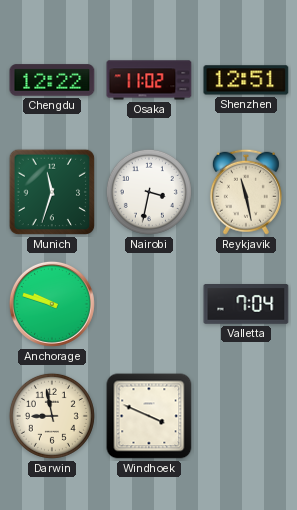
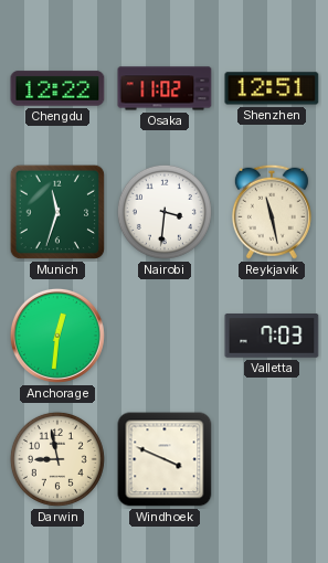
Nairobi: 3:32 -> 3:31
Anchorage: 9:48 -> 12:31
Valletta: 7:04 -> 7:03
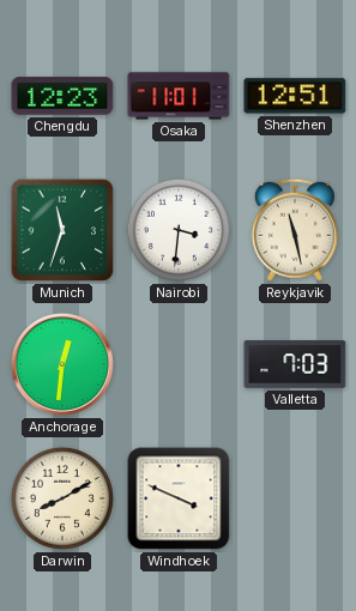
Chengdu: 12:22 -> 12:23
Osaka: 11:02 -> 11:01
Darwin: 8:58 -> 8:10
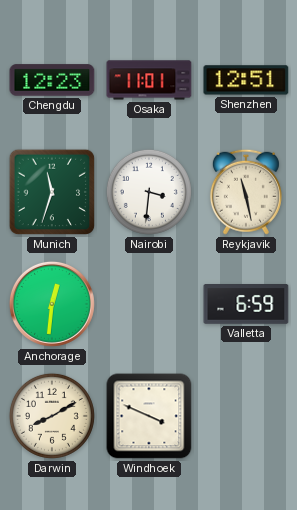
Valletta: 7:03 -> 6:59
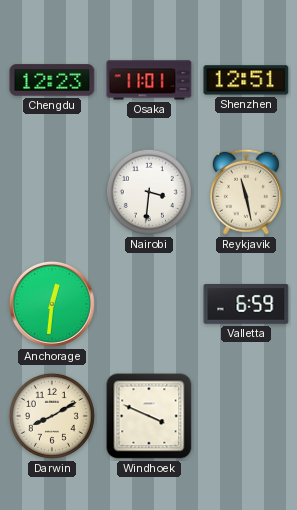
Munich: 11:33 -> none
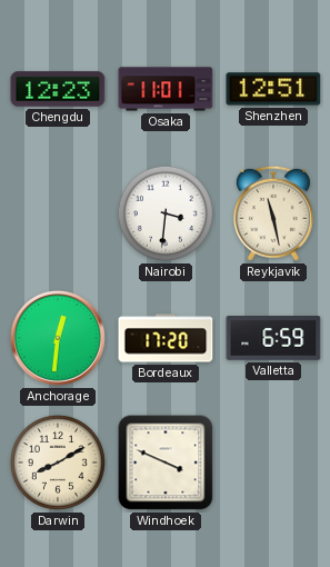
Bordeaux: none -> 17:20
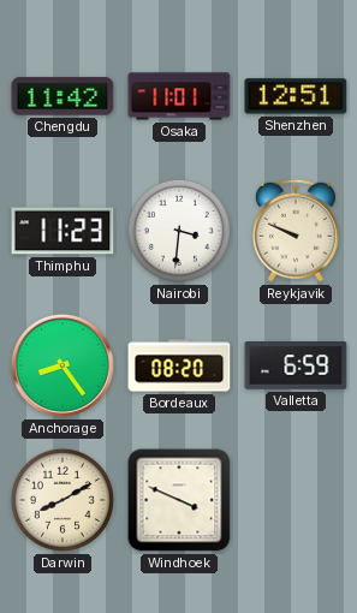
Chengdu: 12:23 -> 11:42
Thimphu: none -> 11:23
Reykjavik: 11:28 -> 9:49
Anchorage: 12:31 -> 8:24
Bordeaux: 17:20 -> 08:20
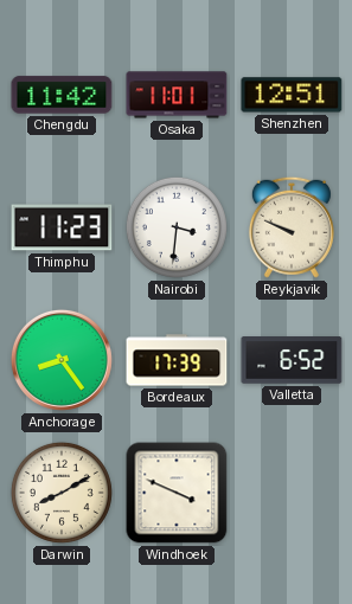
Bordeaux: 08:20 -> 17:39
Valletta: 6:59 -> 6:52
